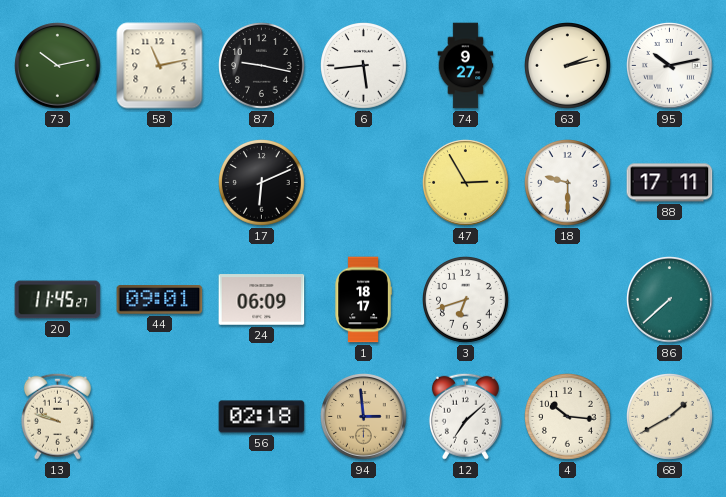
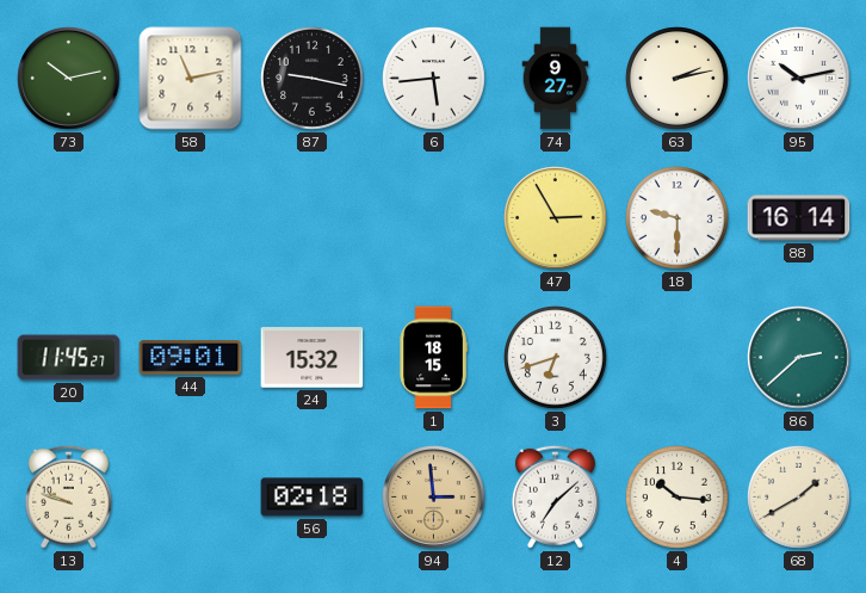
17: 6:11 -> none
88: 17:11 -> 16:14
24: 06:09 -> 15:32
1: 18:17 -> 18:15
86: 7:38 -> 2:38
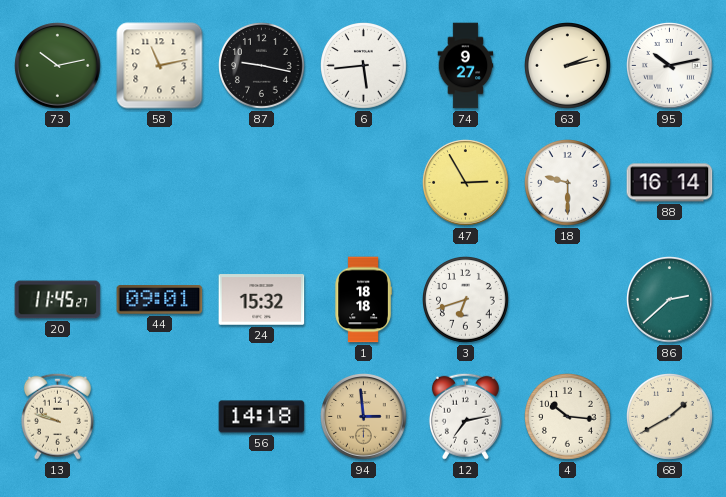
1: 18:15 -> 18:18
56: 02:18 -> 14:18
12: 7:08 -> 7:13
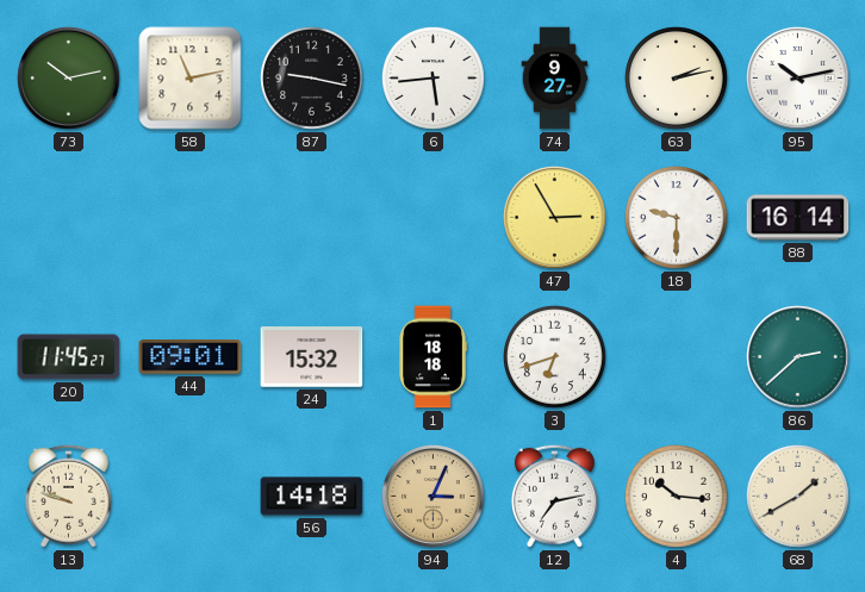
94: 2:59 -> 3:04
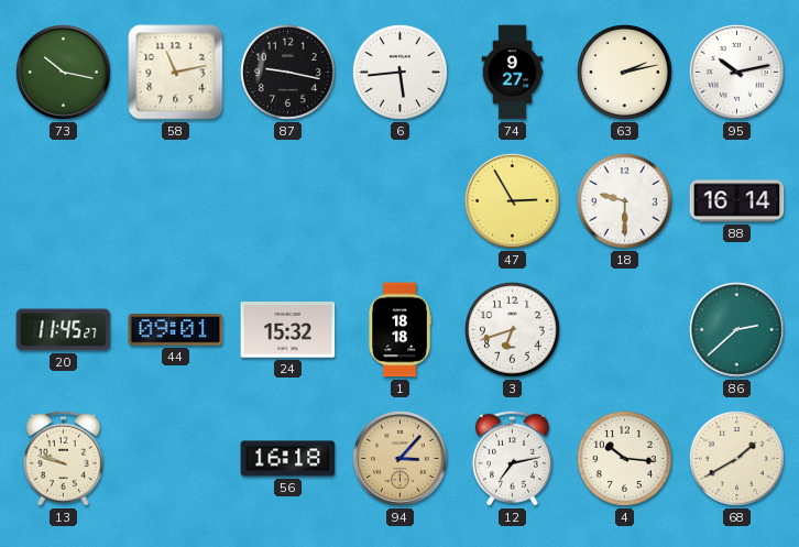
73: 10:13 -> 10:17
56: 14:18 -> 16:18
94: 3:04 -> 3:07
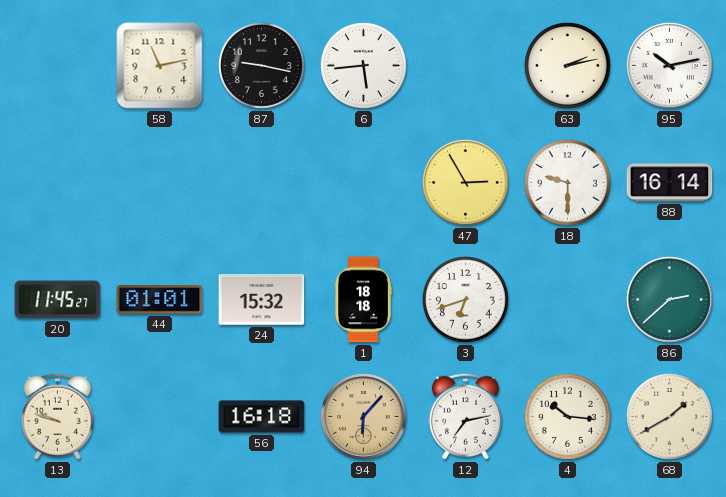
73: 10:17 -> none
74: 9:27 -> none
44: 09:01 -> 01:01
94: 3:07 -> 6:07
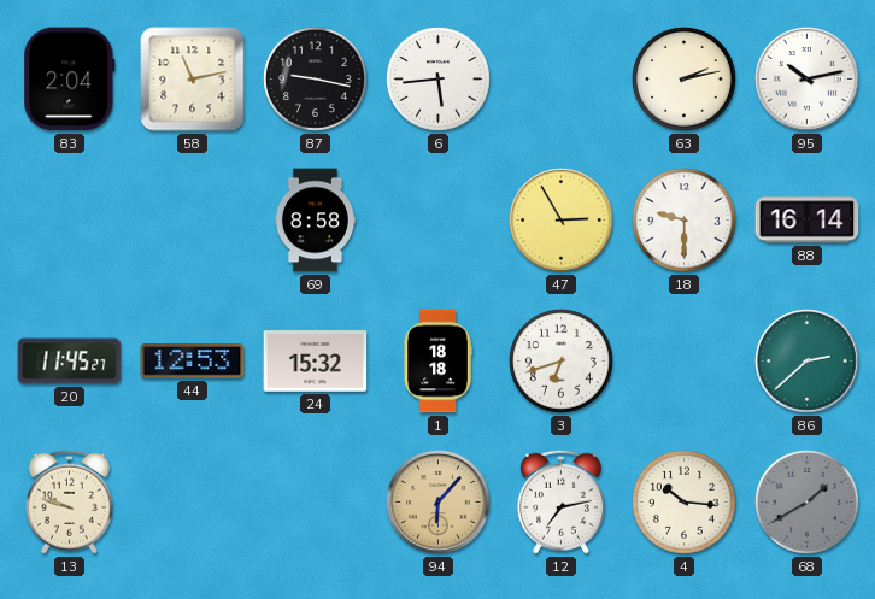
83: none -> 2:04
69: none -> 8:58
44: 01:01 -> 12:53
56: 16:18 -> none
68 dial: cream -> grey
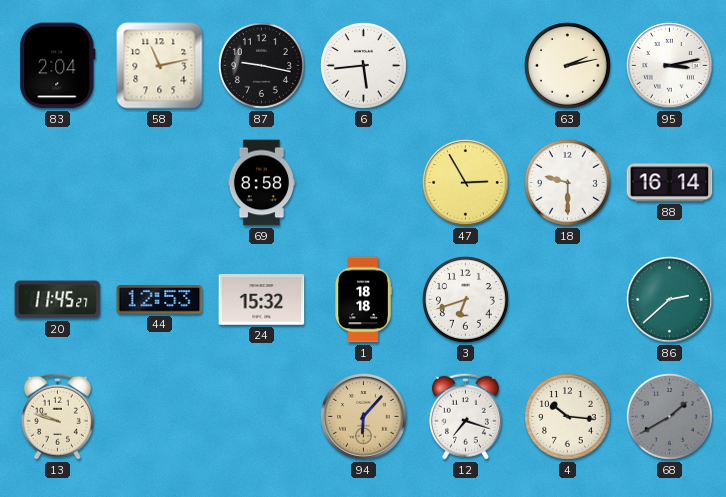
95: 10:13 -> 3:13
12: 7:13 -> 7:18
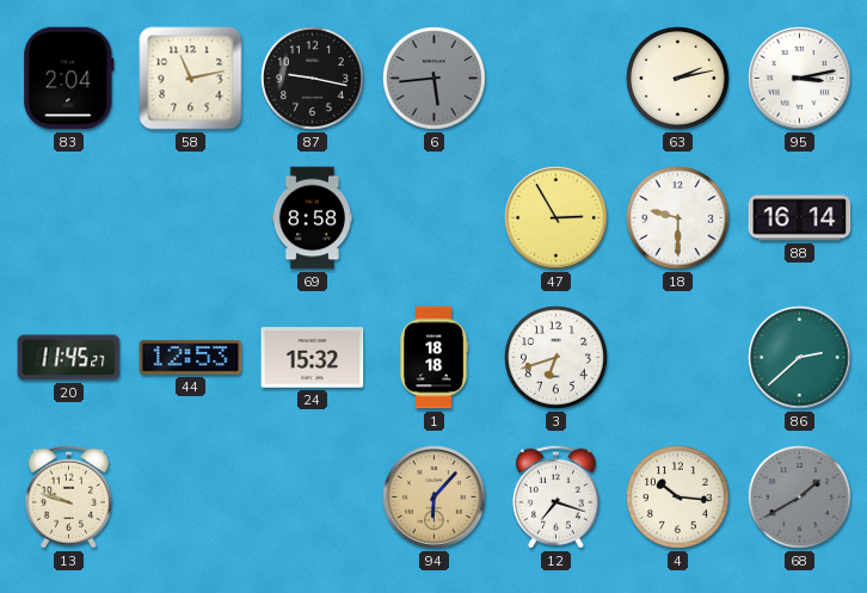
6 dial: white -> grey
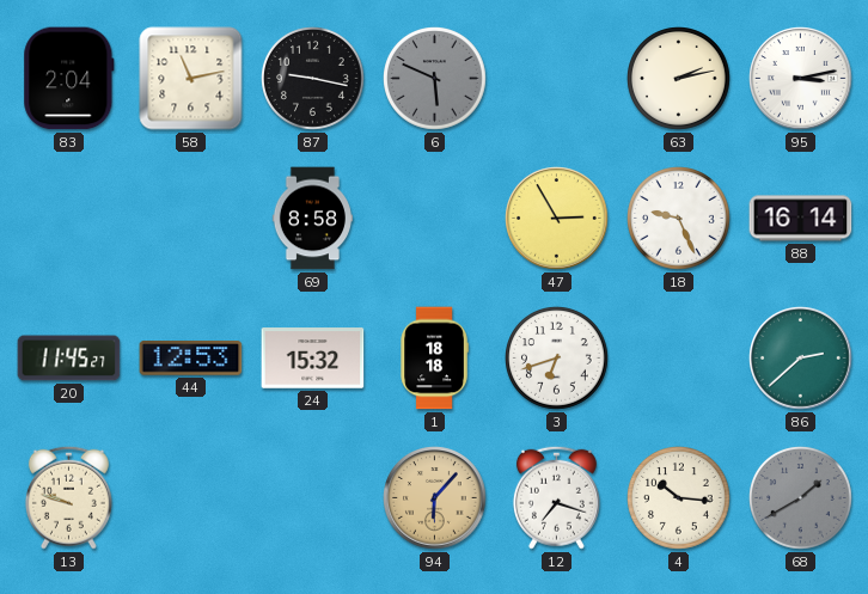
6: 5:44 -> 5:49
18: 9:30 -> 9:26
